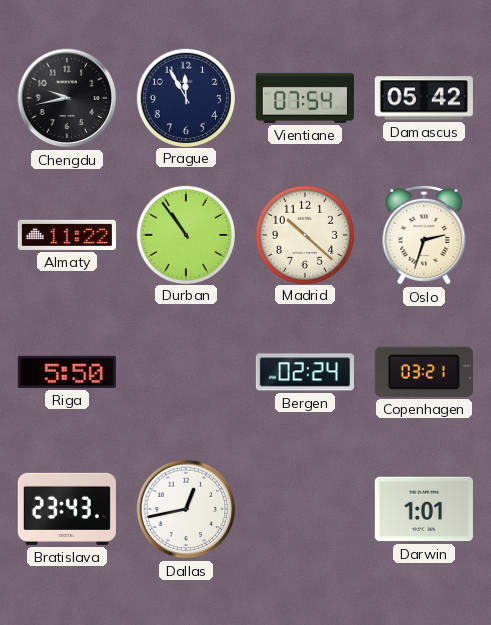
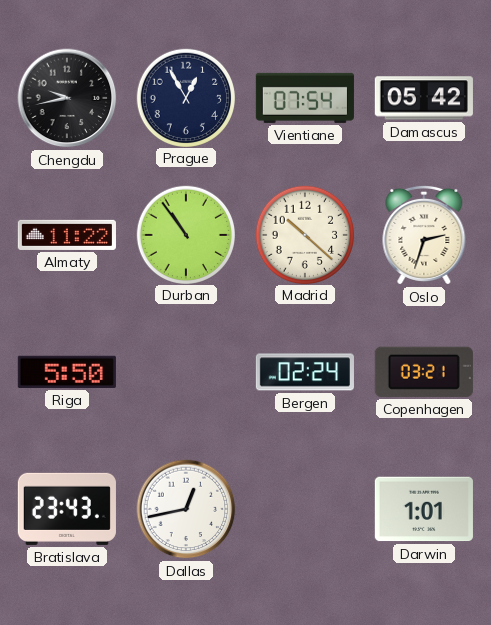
Prague: 11:55 -> 12:55
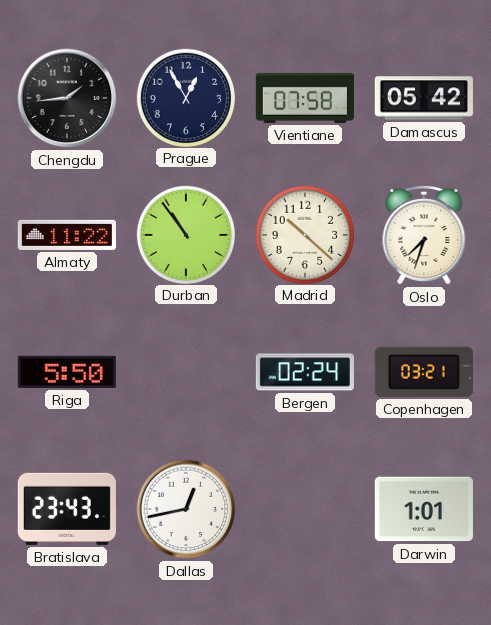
Chengdu: 9:43 -> 1:44
Vientiane: 07:54 -> 07:58
Oslo: 2:33 -> 7:33
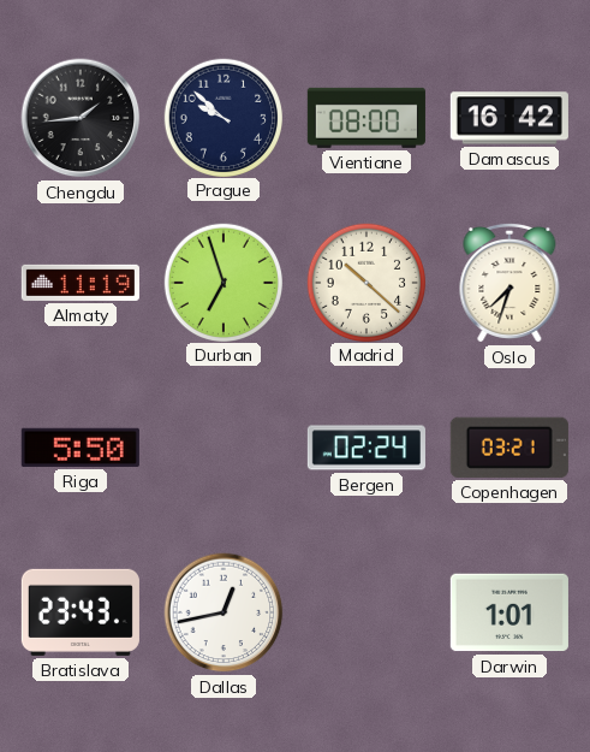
Prague: 12:55 -> 9:52
Vientiane: 07:58 -> 08:00
Damascus: 05:42 -> 16:42
Almaty: 11:22 -> 11:19
Durban: 10:54 -> 6:57
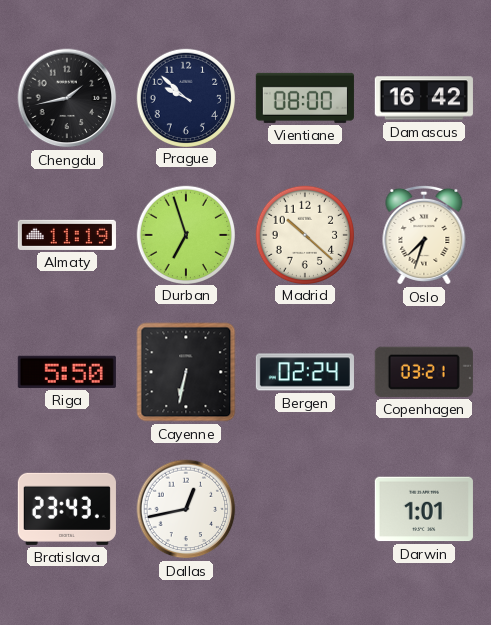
Chengdu: 1:44 -> 1:43
Cayenne: none -> 6:32
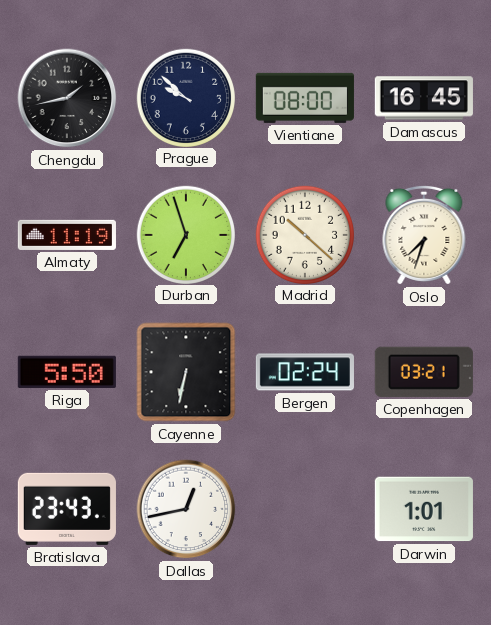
Damascus: 16:42 -> 16:45
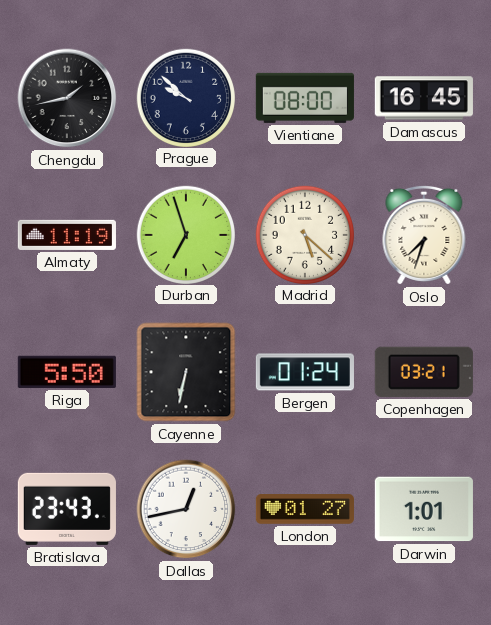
Madrid: 10:22 -> 5:22
Bergen: 02:24 -> 01:24
London: none -> 01:27
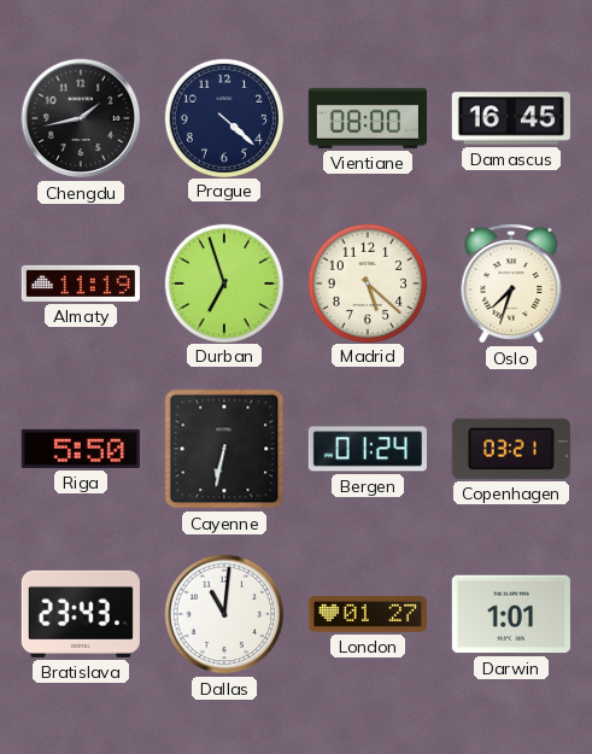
Prague: 9:52 -> 4:22
Dallas: 12:43 -> 11:01
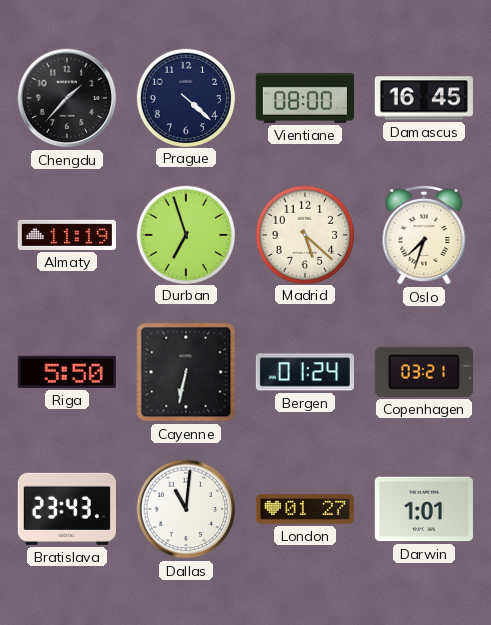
Chengdu: 1:43 -> 1:37
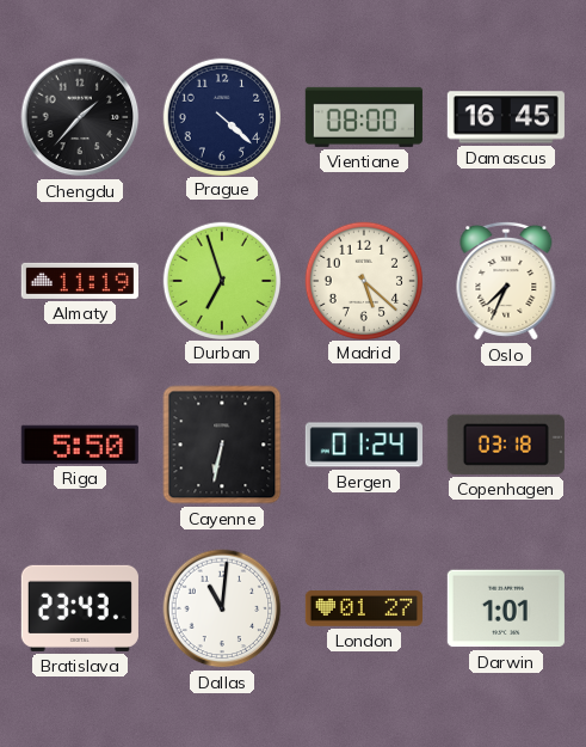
Oslo: 7:33 -> 7:34
Copenhagen: 03:21 -> 03:18
